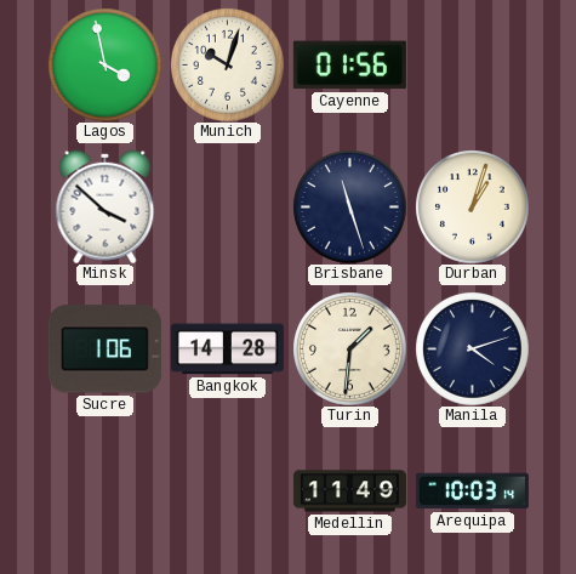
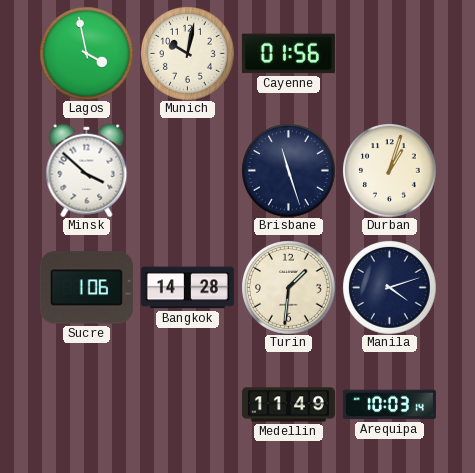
Munich: 10:03 -> 10:02
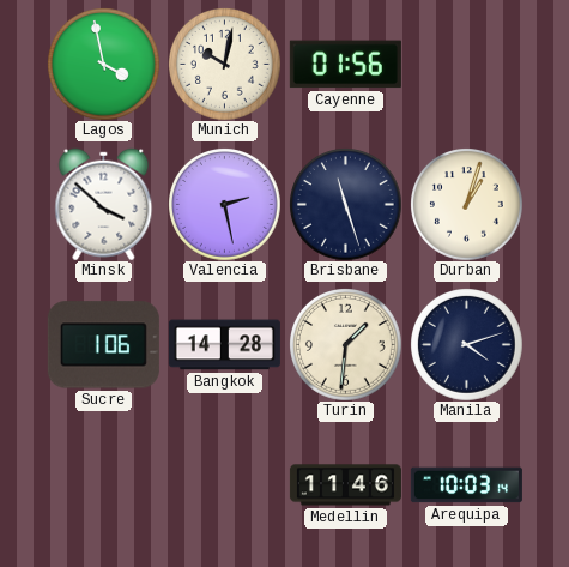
Valencia: none -> 2:28
Medellin: 11:49 -> 11:46
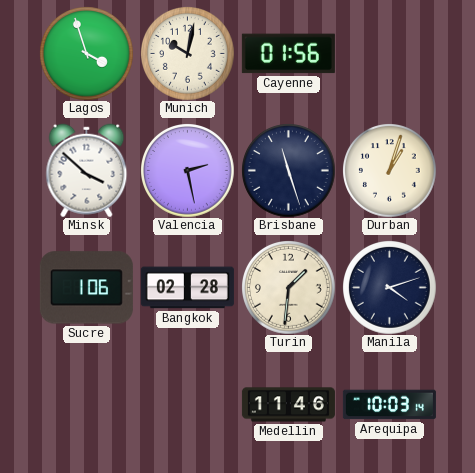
Lagos: 3:58 -> 3:57
Bangkok: 14:28 -> 02:28
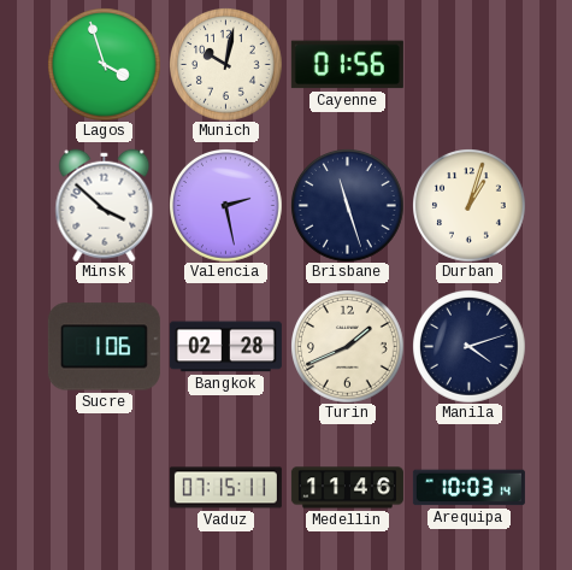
Turin: 1:31 -> 1:41
Vaduz: none -> 07:15
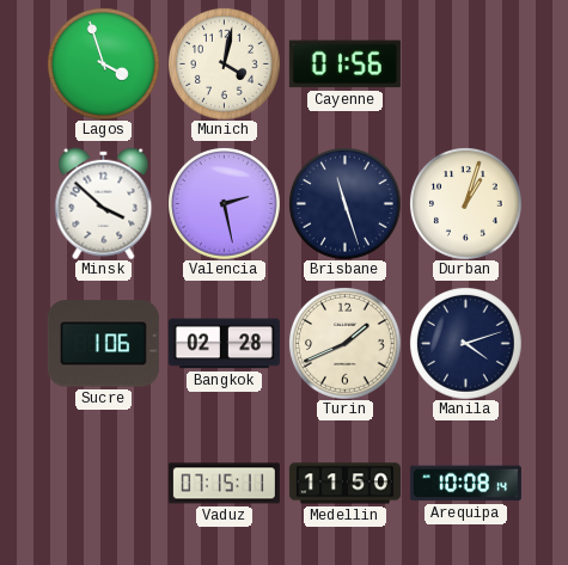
Munich: 10:02 -> 4:02
Medellin: 11:46 -> 11:50
Arequipa: 10:03 -> 10:08
